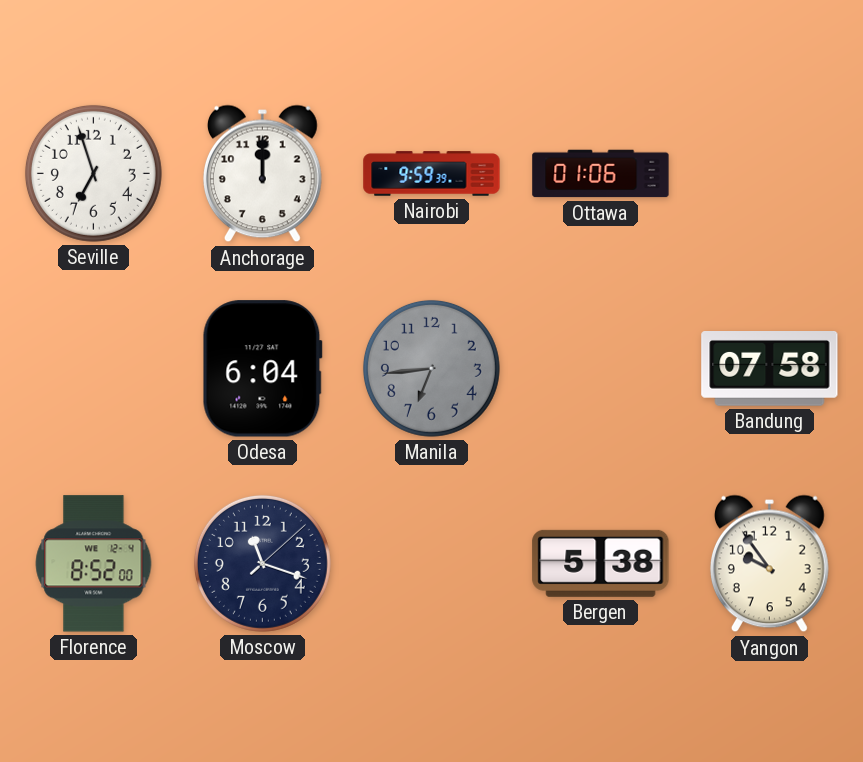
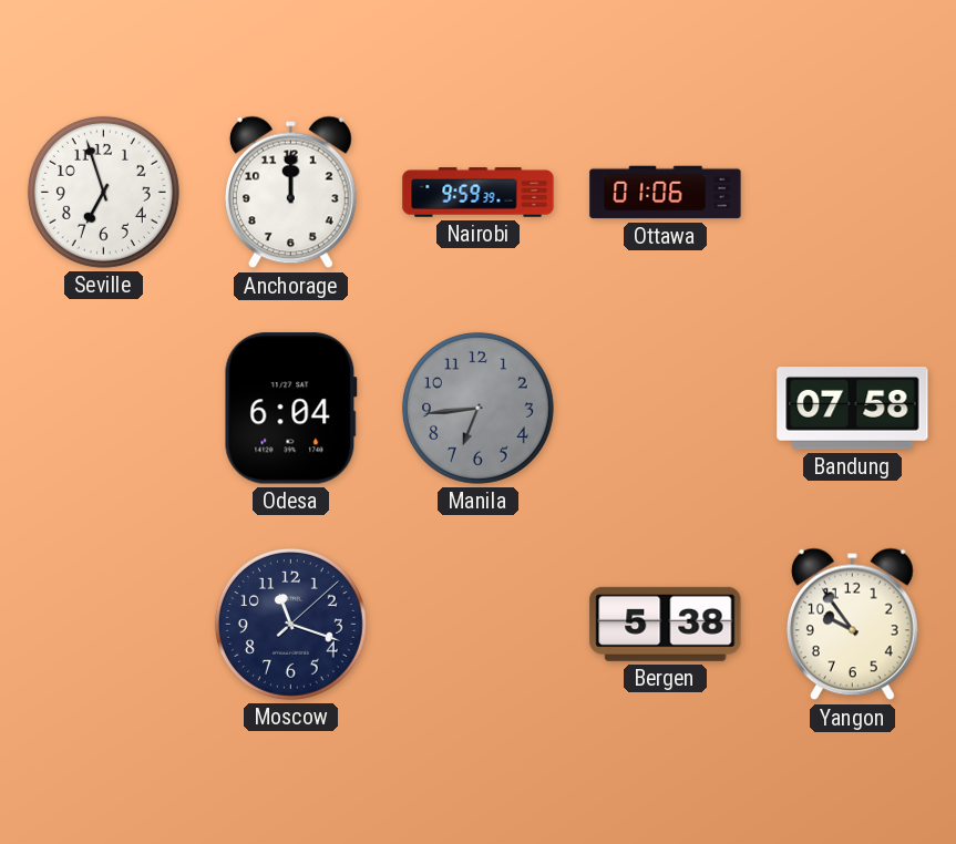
Florence: 8:52 -> none
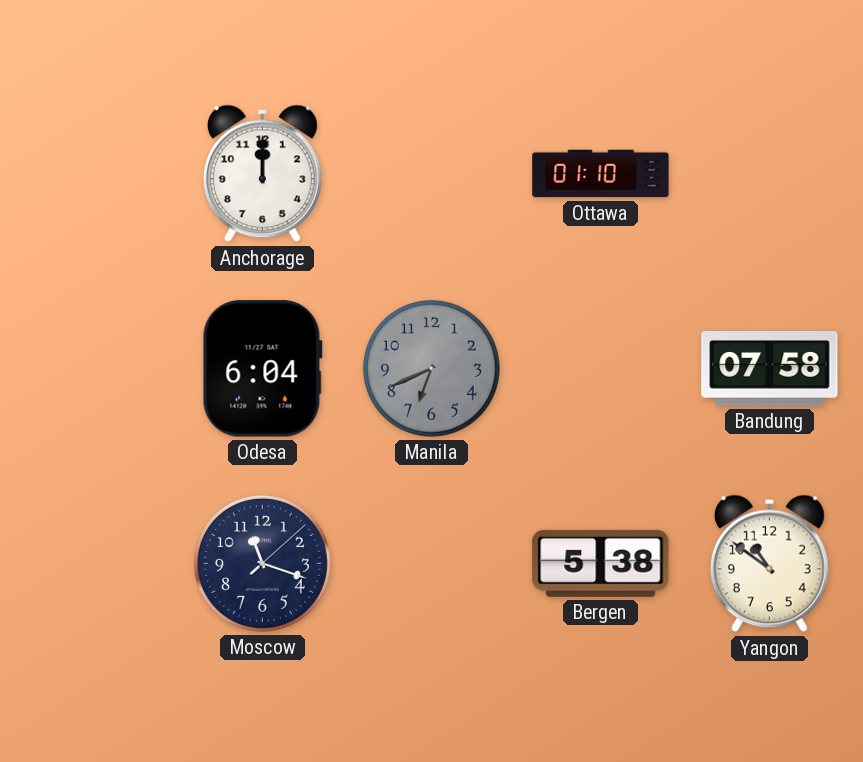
Seville: 6:57 -> none
Nairobi: 9:59 -> none
Ottawa: 01:06 -> 01:10
Manila: 6:44 -> 6:41
Yangon: 9:54 -> 10:51
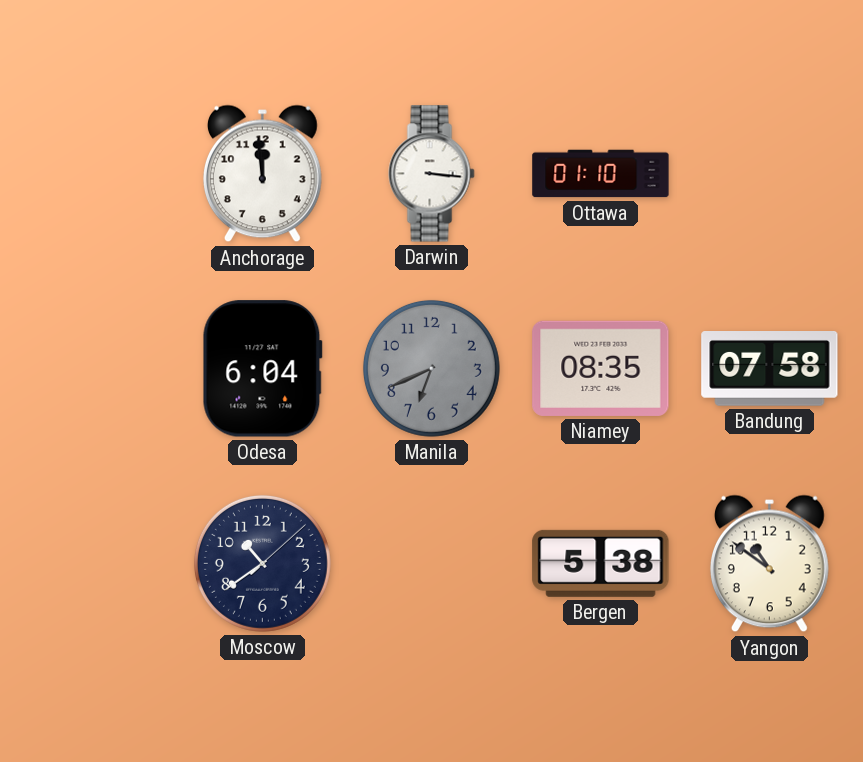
Anchorage: 12:00 -> 11:59
Darwin: none -> 3:16
Niamey: none -> 08:35
Moscow: 11:18 -> 10:39
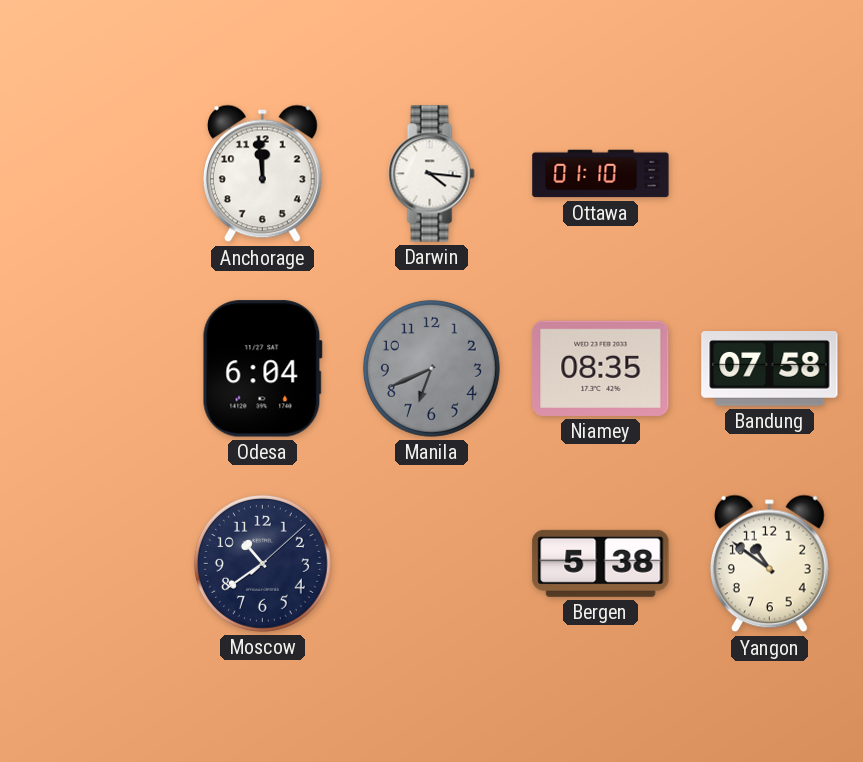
Darwin: 3:16 -> 4:16
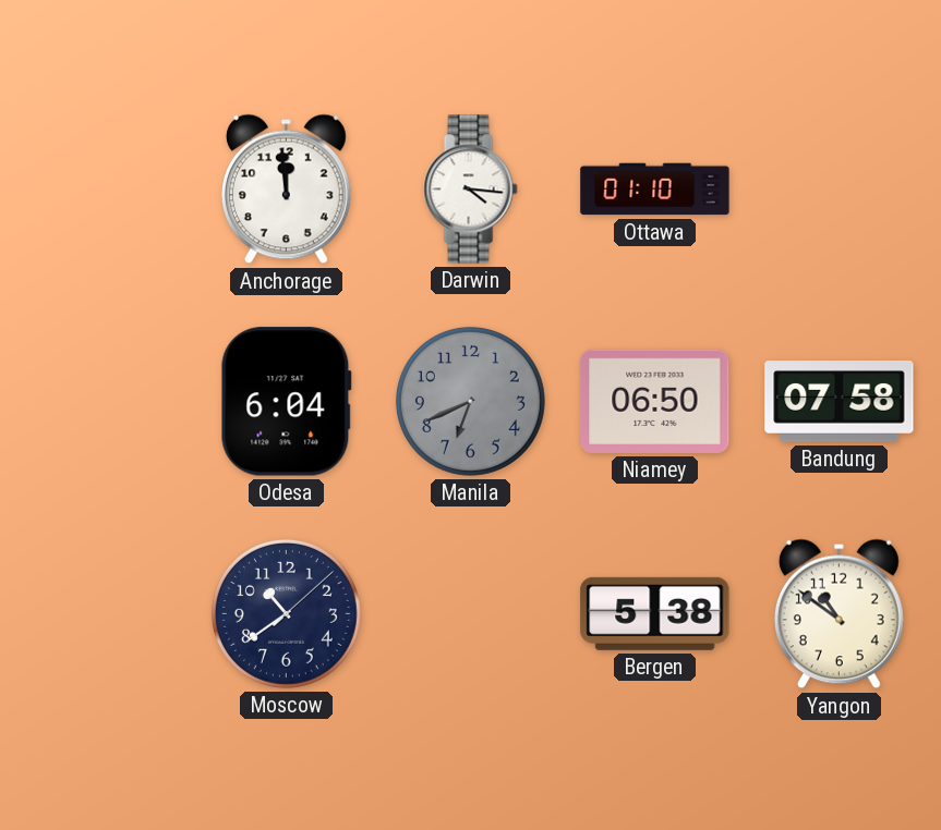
Niamey: 08:35 -> 06:50
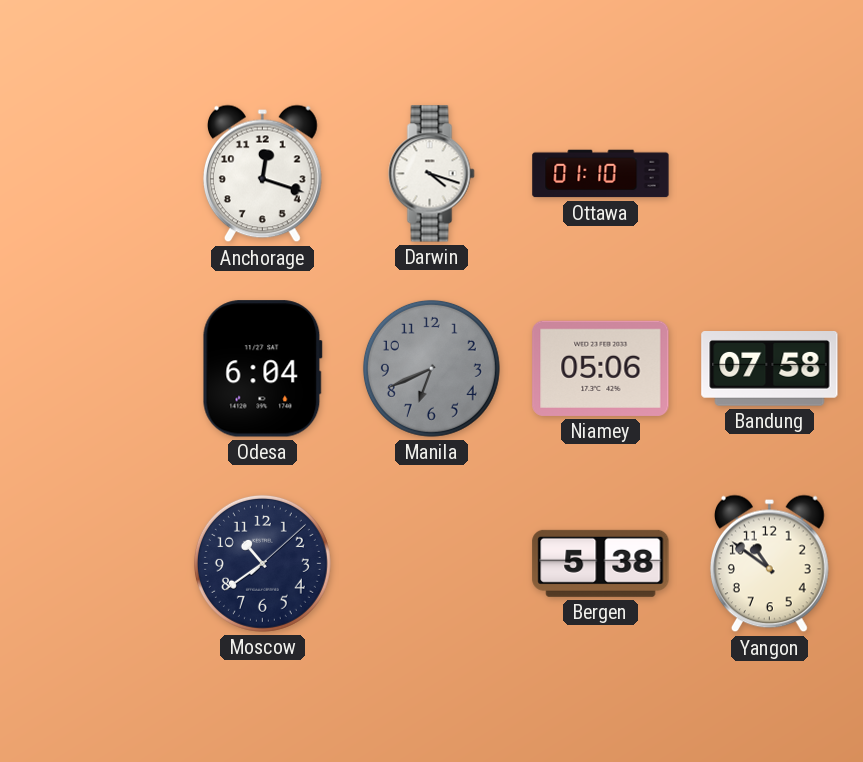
Anchorage: 11:59 -> 12:18
Darwin: 4:16 -> 4:18
Niamey: 06:50 -> 05:06
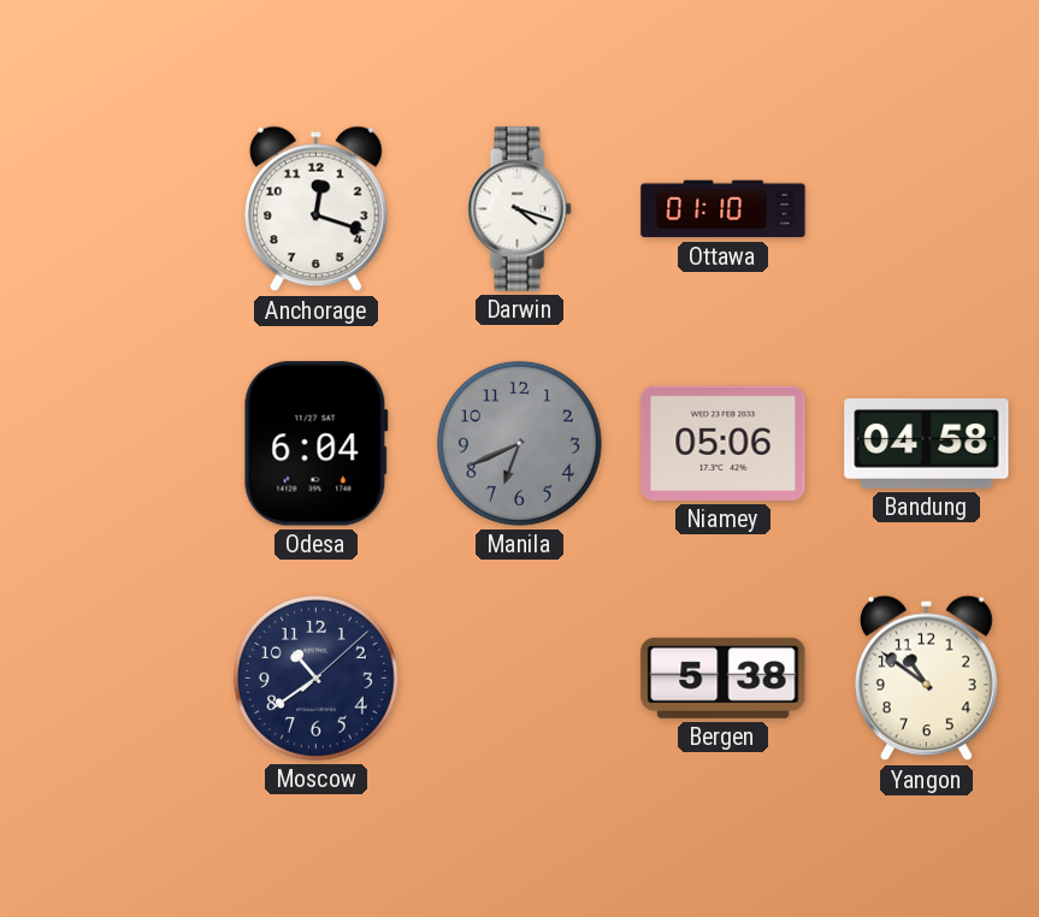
Bandung: 07:58 -> 04:58
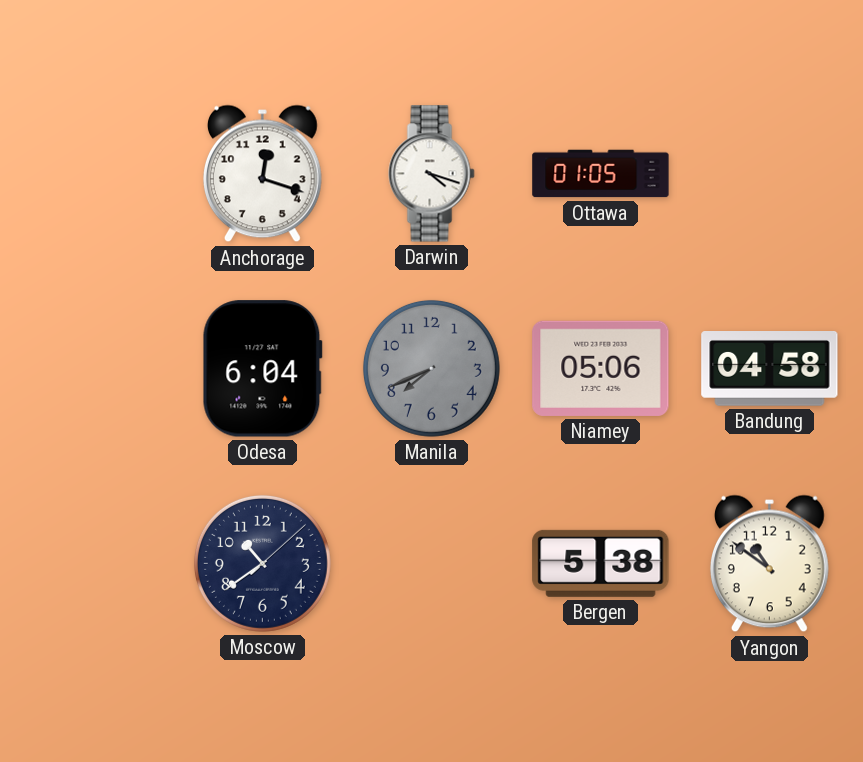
Ottawa: 01:10 -> 01:05
Manila: 6:41 -> 7:41
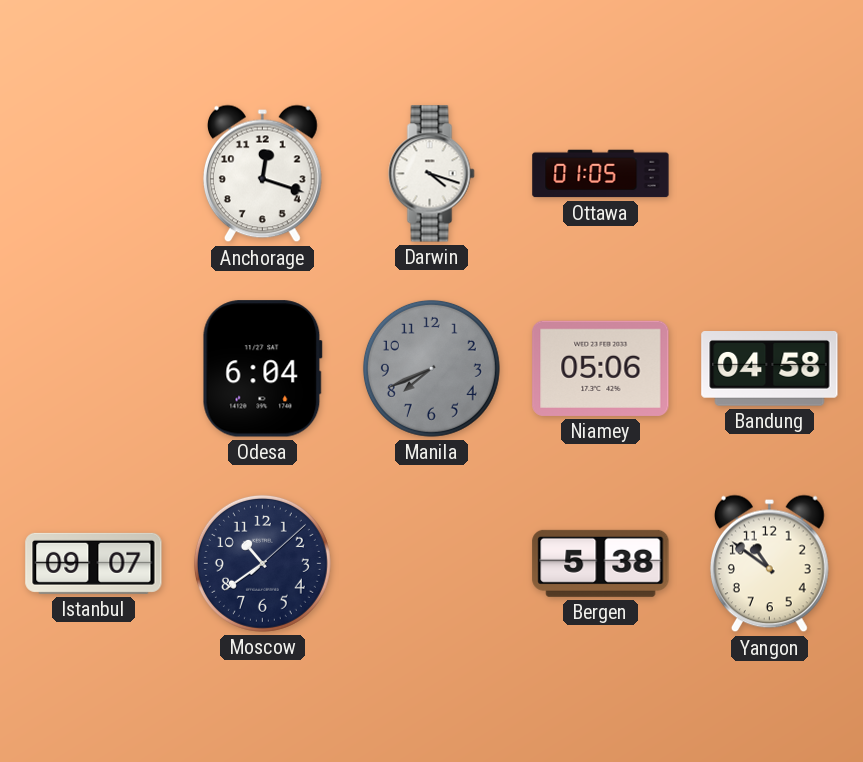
Istanbul: none -> 09:07
